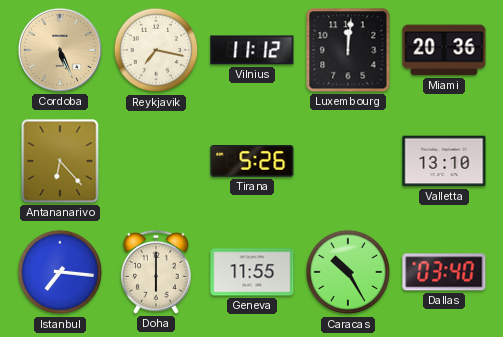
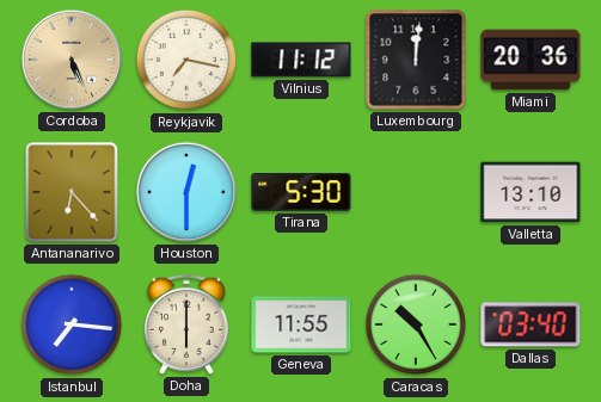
Houston: none -> 12:30
Tirana: 5:26 -> 5:30
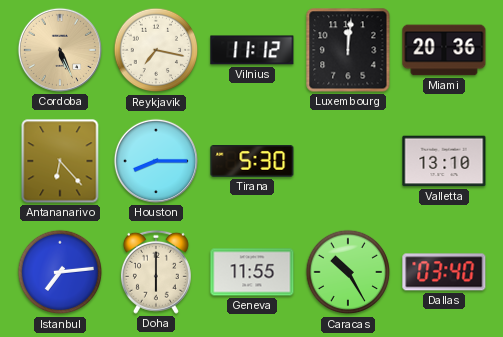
Houston: 12:30 -> 8:15
Istanbul: 7:16 -> 7:14
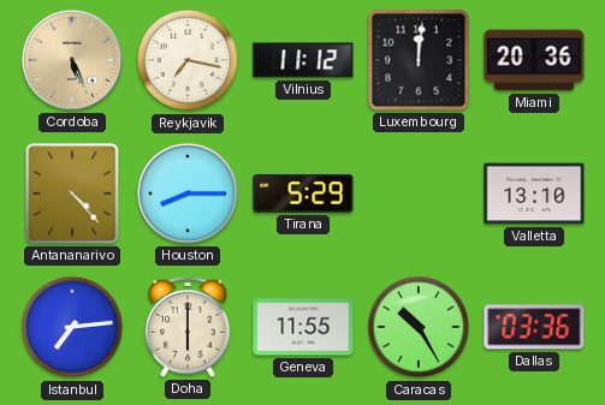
Antananarivo: 6:23 -> 4:23
Tirana: 5:30 -> 5:29
Dallas: 03:40 -> 03:36
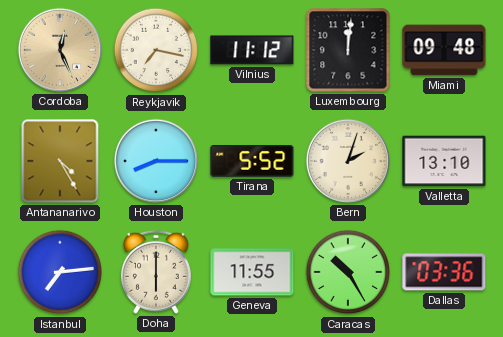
Cordoba: 5:26 -> 12:26
Miami: 20:36 -> 09:48
Antananarivo: 4:23 -> 4:25
Tirana: 5:29 -> 5:52
Bern: none -> 2:03
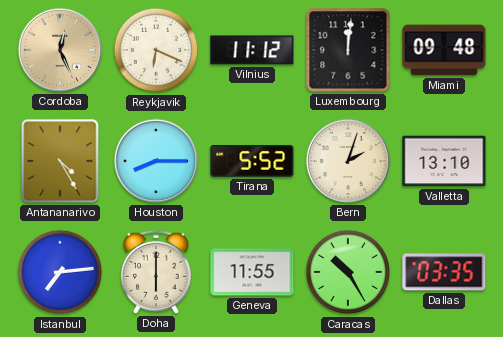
Reykjavik: 7:17 -> 6:19
Dallas: 03:36 -> 03:35
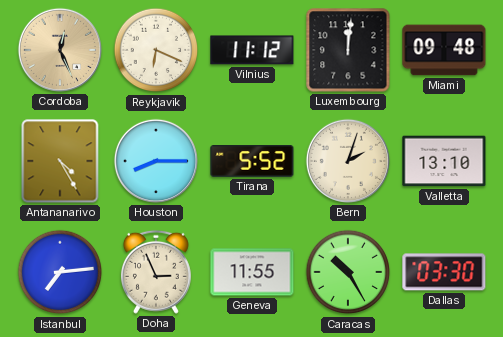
Doha: 6:00 -> 2:56
Dallas: 03:35 -> 03:30
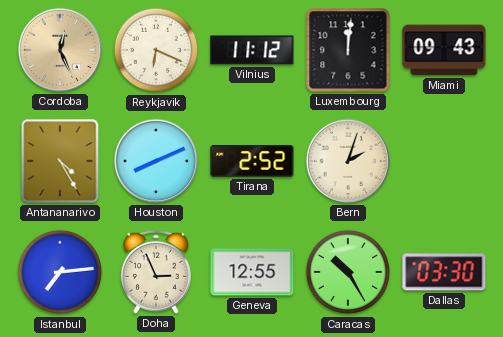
Miami: 09:48 -> 09:43
Houston: 8:15 -> 8:11
Tirana: 5:52 -> 2:52
Valletta: 13:10 -> none
Geneva: 11:55 -> 12:55
